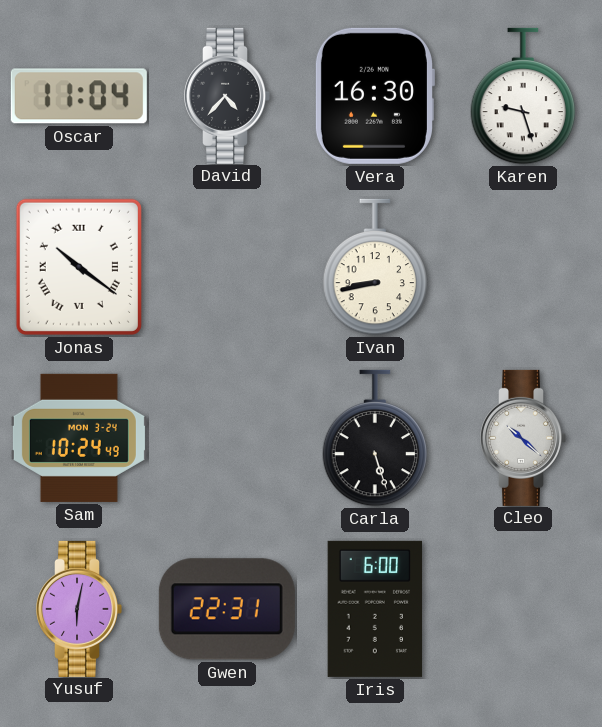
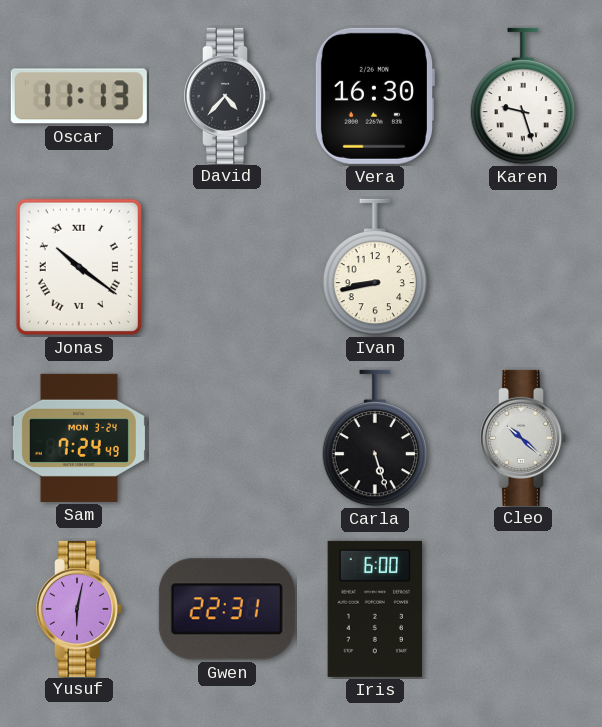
Oscar: 11:04 -> 11:13
Sam: 10:24 -> 7:24
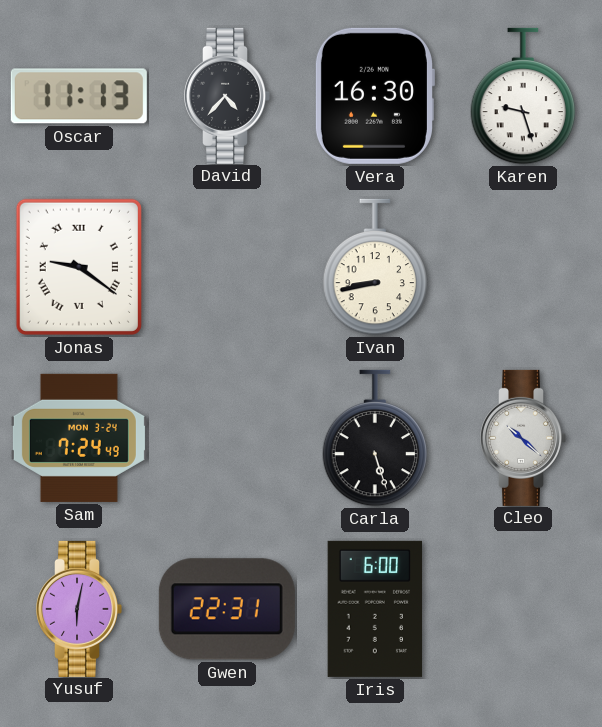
Jonas: 10:21 -> 9:21
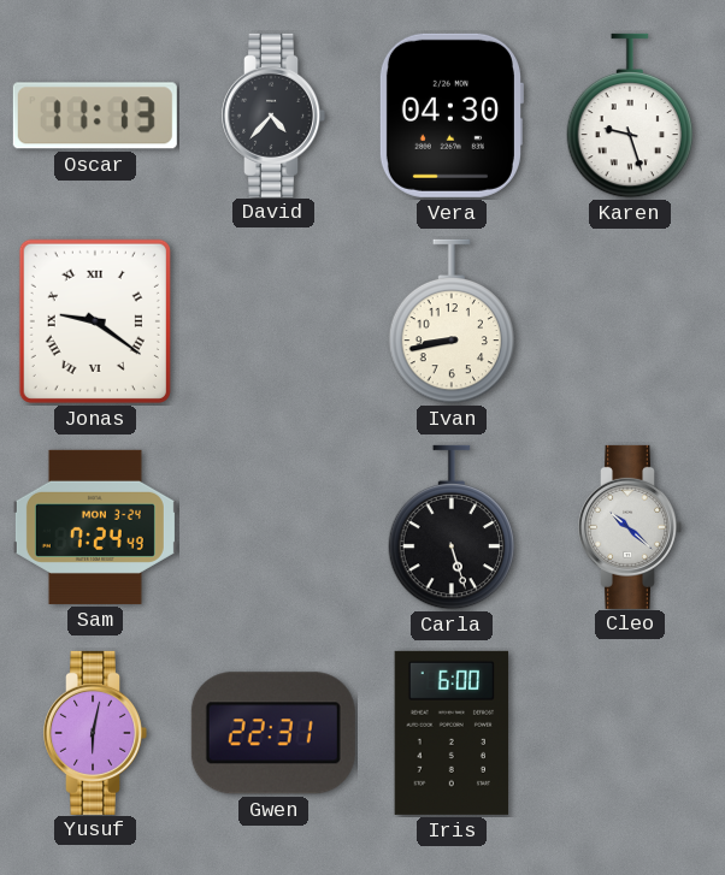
Vera: 16:30 -> 04:30
